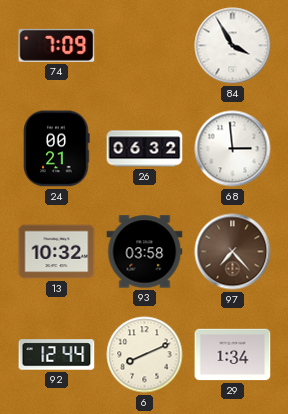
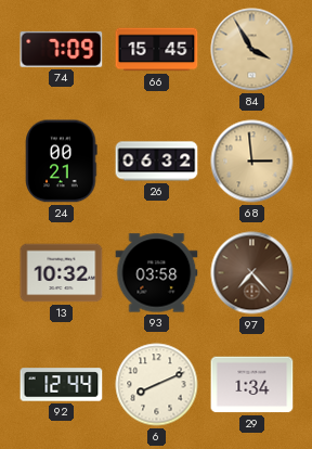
66: none -> 15:45
84 dial: white -> champagne
68 dial: white -> champagne
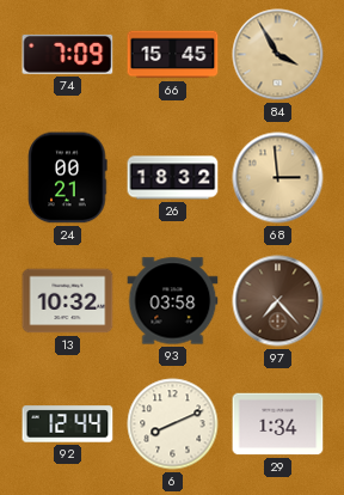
26: 06:32 -> 18:32
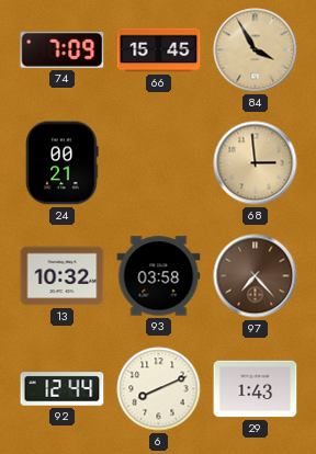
26: 18:32 -> none
29: 1:34 -> 1:43
